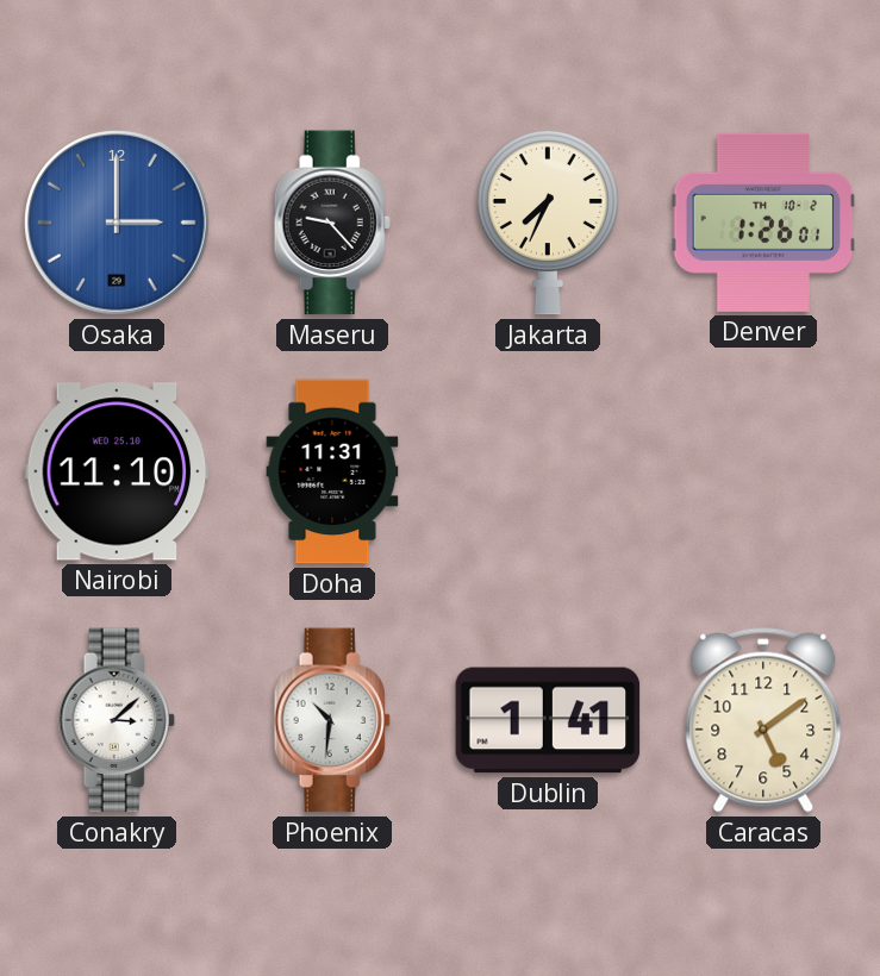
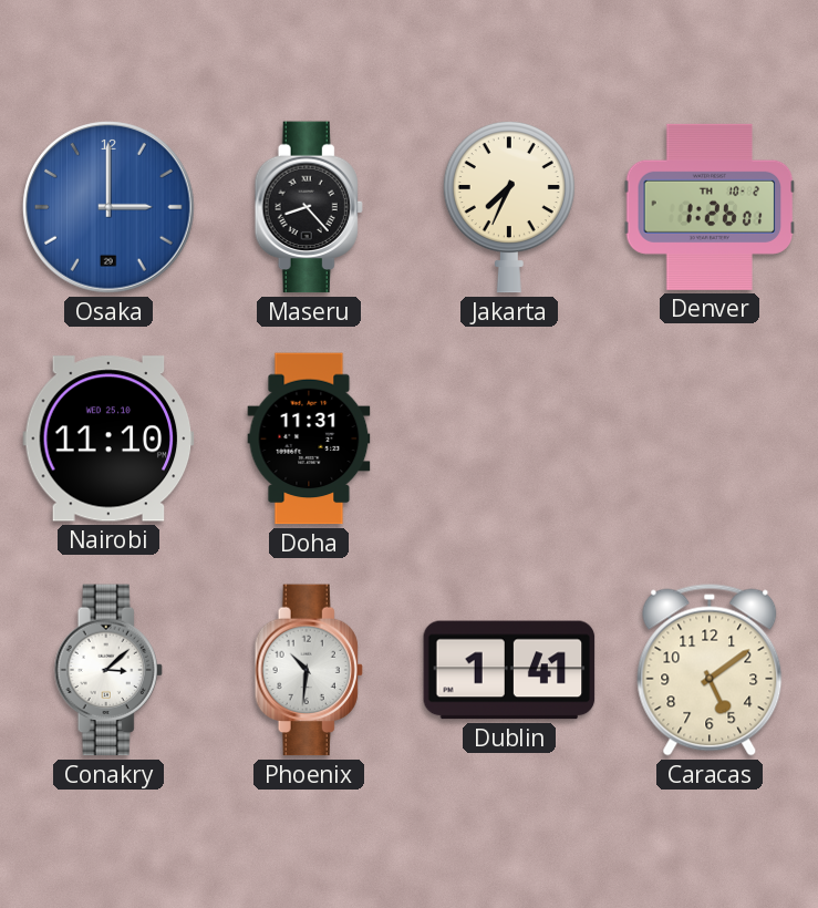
Maseru: 9:23 -> 8:23
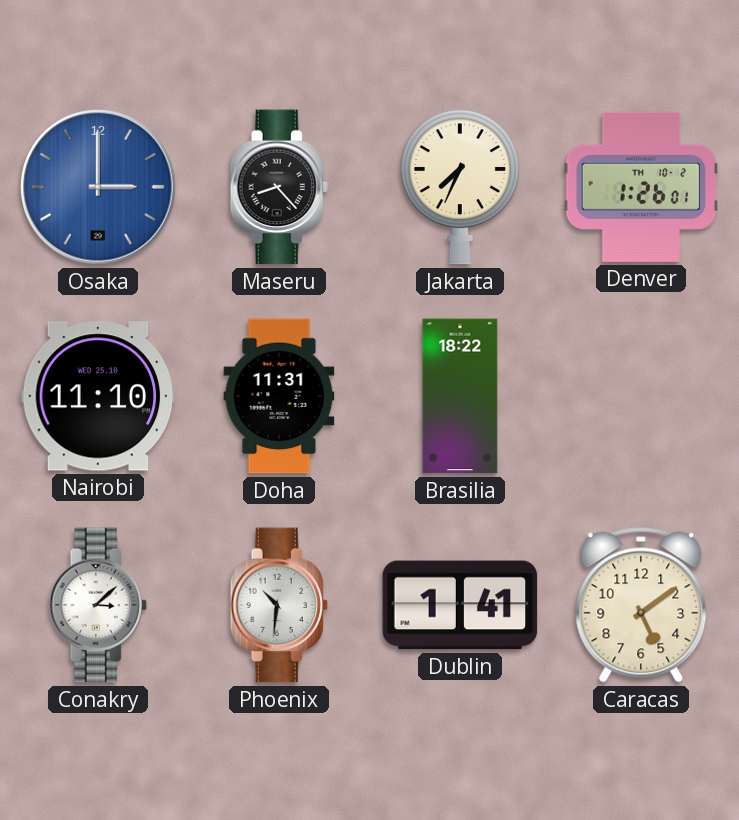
Brasilia: none -> 18:22
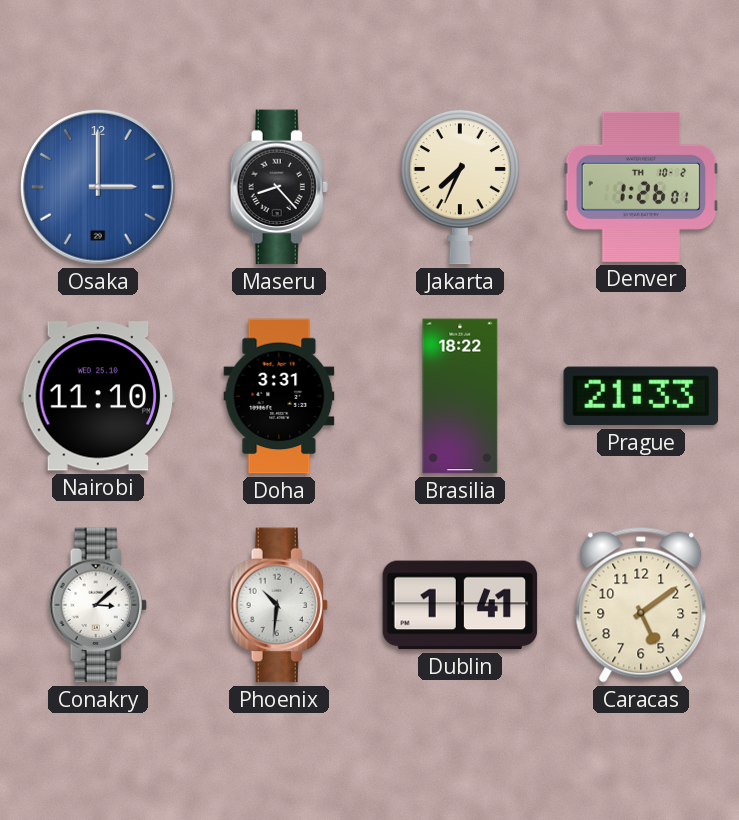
Doha: 11:31 -> 3:31
Prague: none -> 21:33
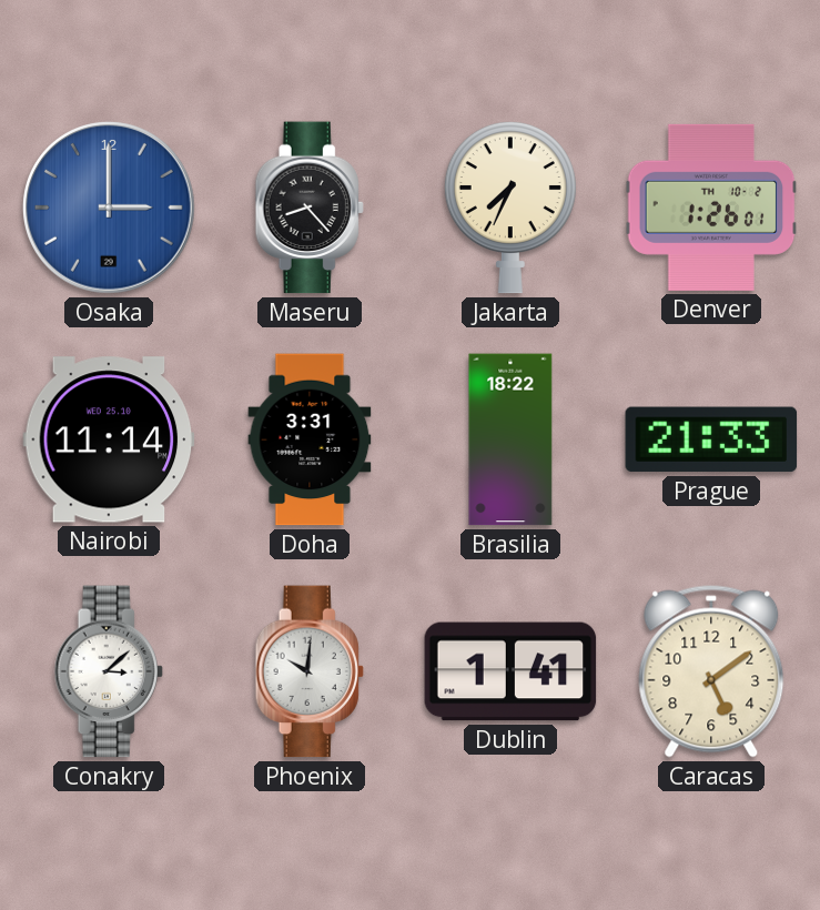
Nairobi: 11:10 -> 11:14
Phoenix: 10:31 -> 10:01
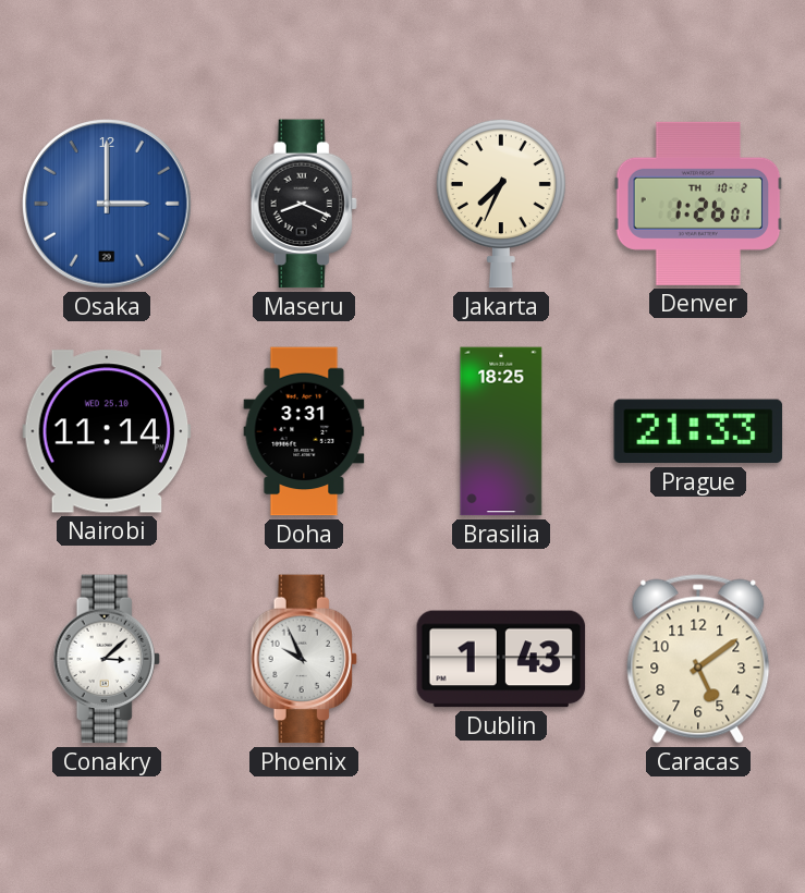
Maseru: 8:23 -> 8:19
Brasilia: 18:22 -> 18:25
Phoenix: 10:01 -> 9:56
Dublin: 1:41 -> 1:43
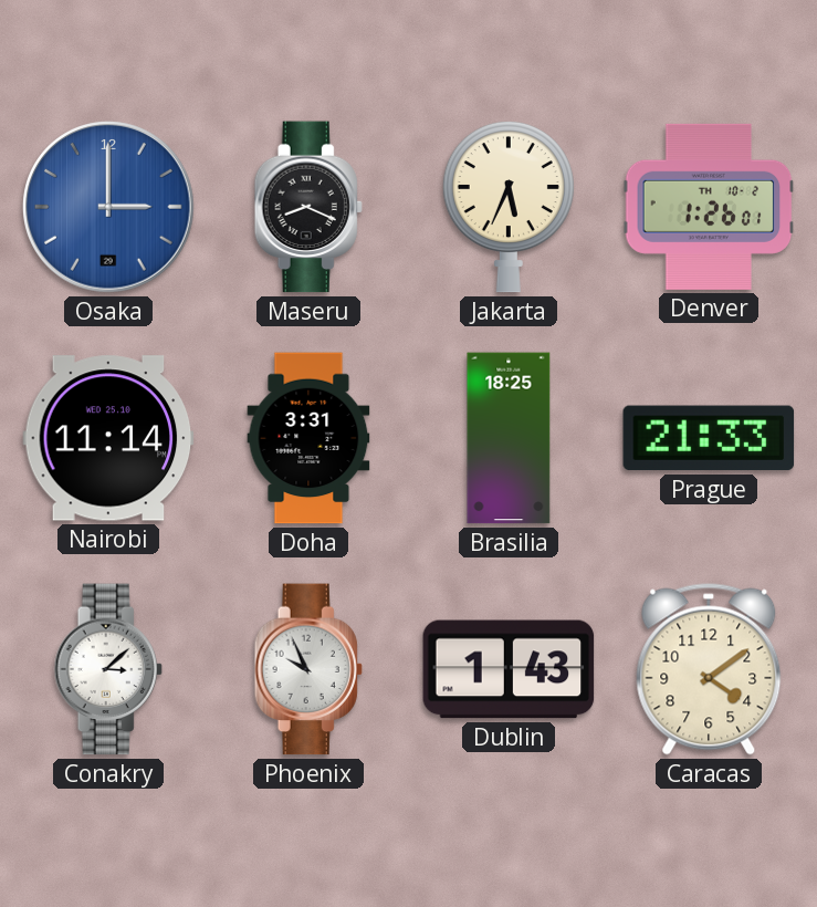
Jakarta: 7:34 -> 5:34
Caracas: 5:09 -> 4:09
